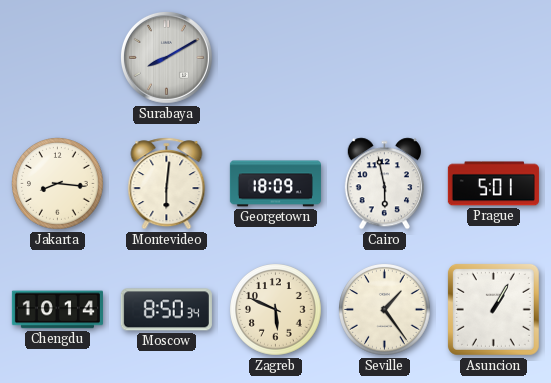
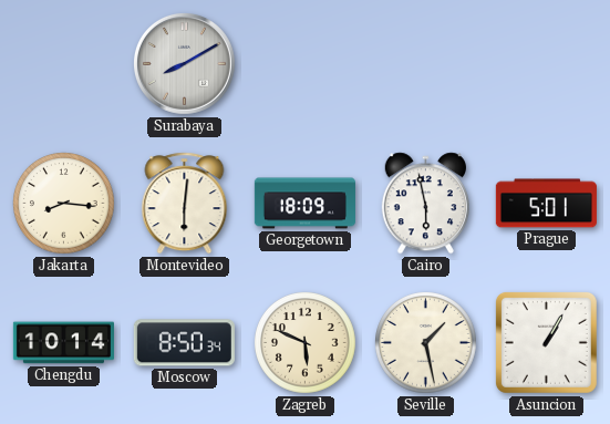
Seville: 1:24 -> 1:28
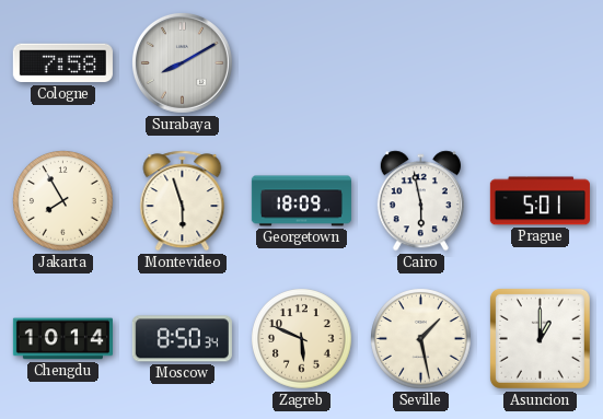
Cologne: none -> 7:58
Jakarta: 8:16 -> 7:55
Montevideo: 6:01 -> 5:57
Asuncion: 1:05 -> 1:00
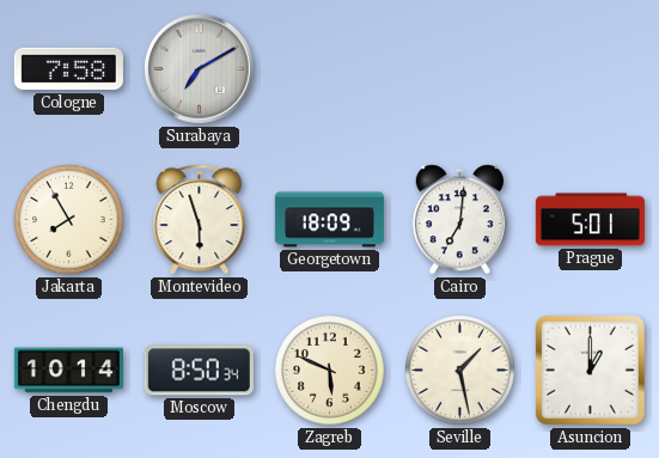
Surabaya: 8:10 -> 7:10
Cairo: 5:58 -> 7:01
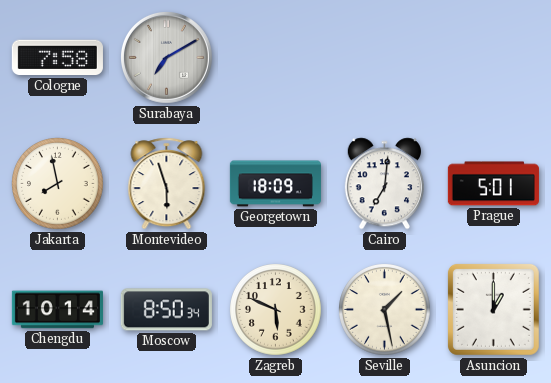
Jakarta: 7:55 -> 7:58
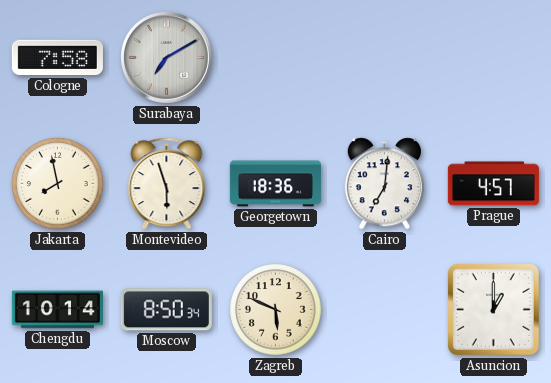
Georgetown: 18:09 -> 18:36
Prague: 5:01 -> 4:57
Seville: 1:28 -> none
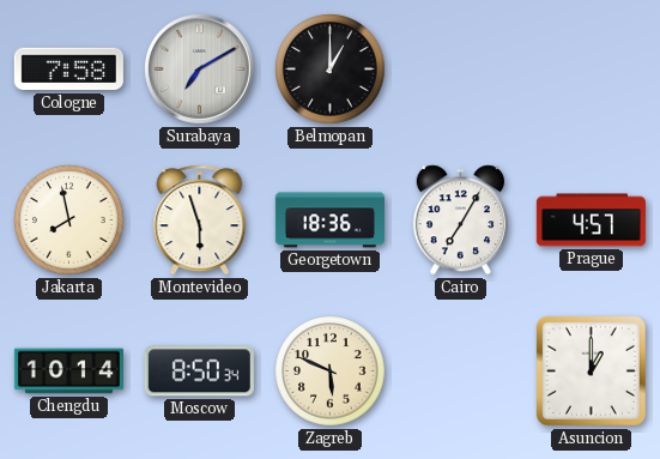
Belmopan: none -> 1:00
Cairo: 7:01 -> 7:05
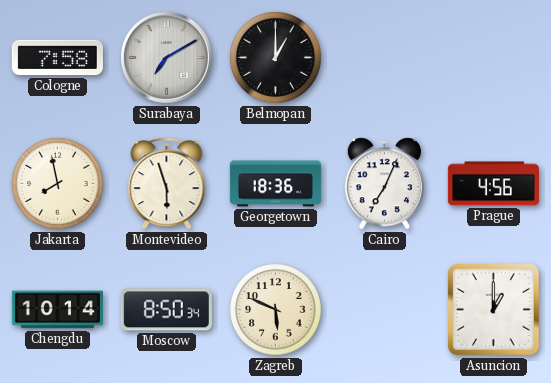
Cairo: 7:05 -> 7:04
Prague: 4:57 -> 4:56
